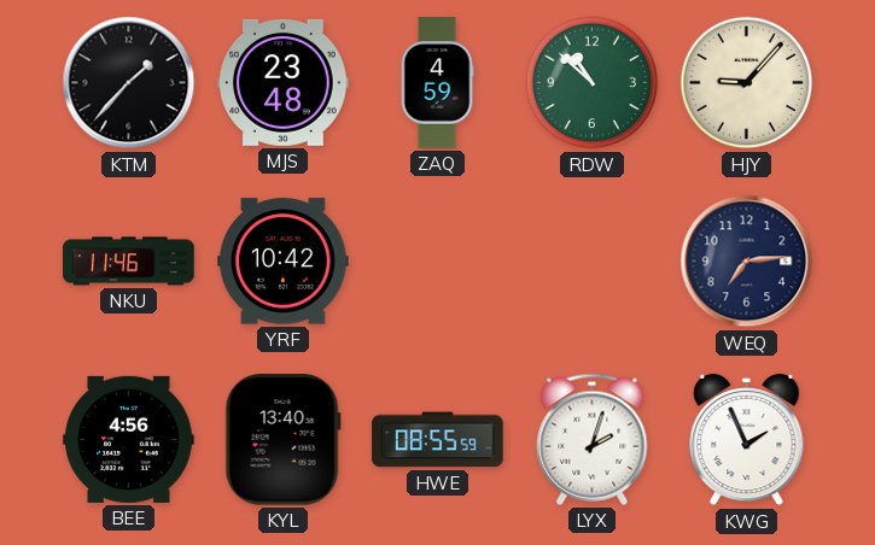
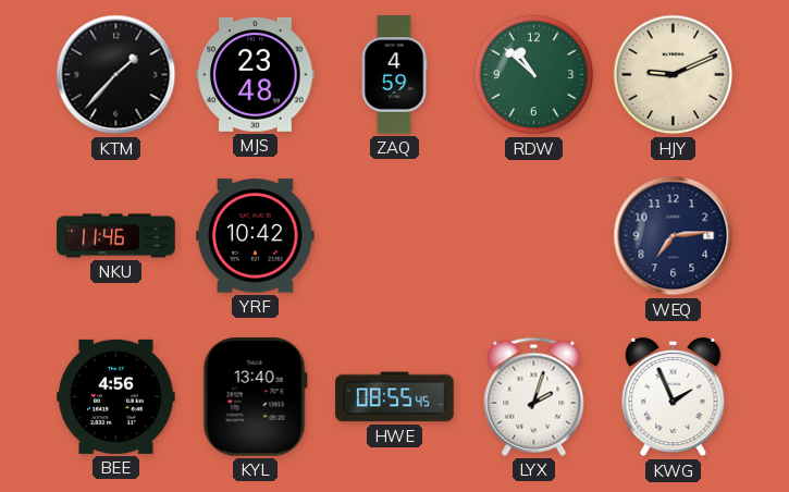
HJY: 9:07 -> 9:11
HWE: 08:55:59 -> 08:55:45
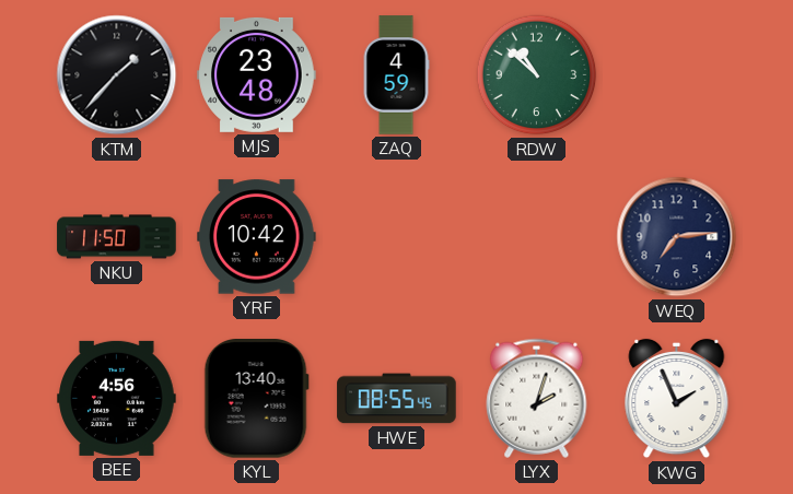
HJY: 9:11 -> none
NKU: 11:46 -> 11:50
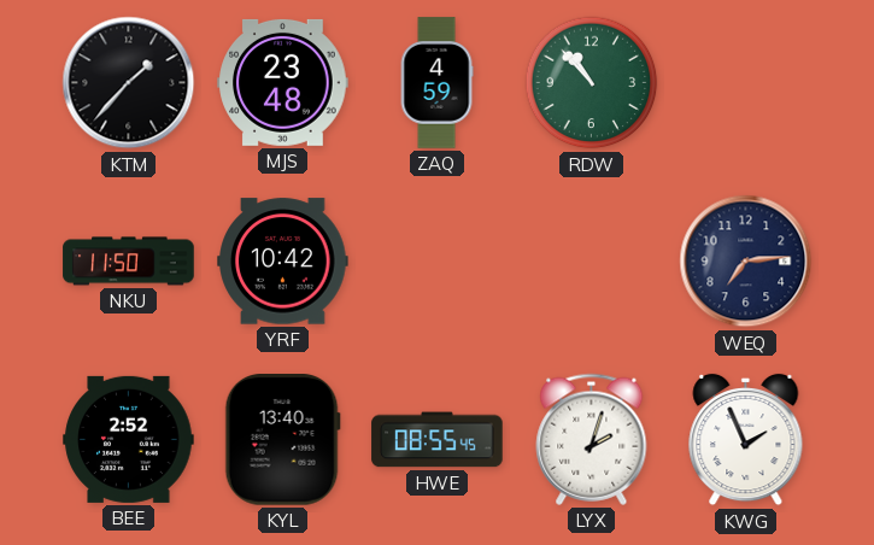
RDW: 10:52 -> 10:53
BEE: 4:56 -> 2:52
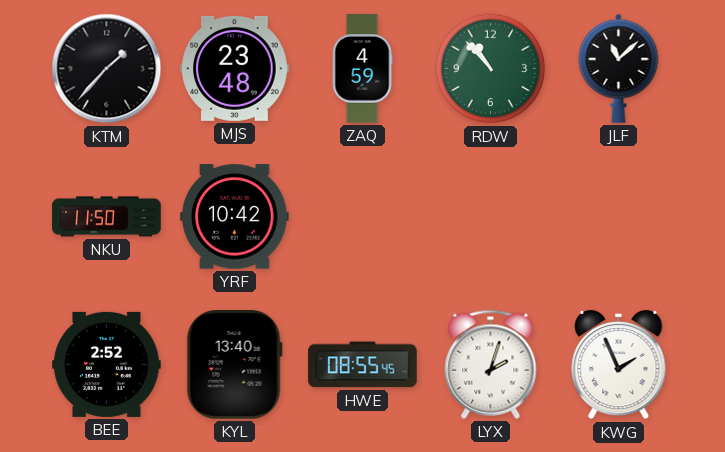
JLF: none -> 11:08
WEQ: 7:14 -> none
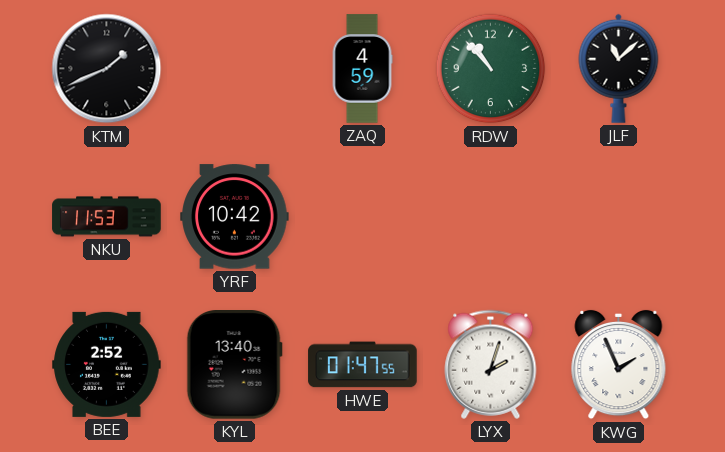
KTM: 1:37 -> 1:41
MJS: 23:48 -> none
NKU: 11:50 -> 11:53
HWE: 08:55 -> 01:47
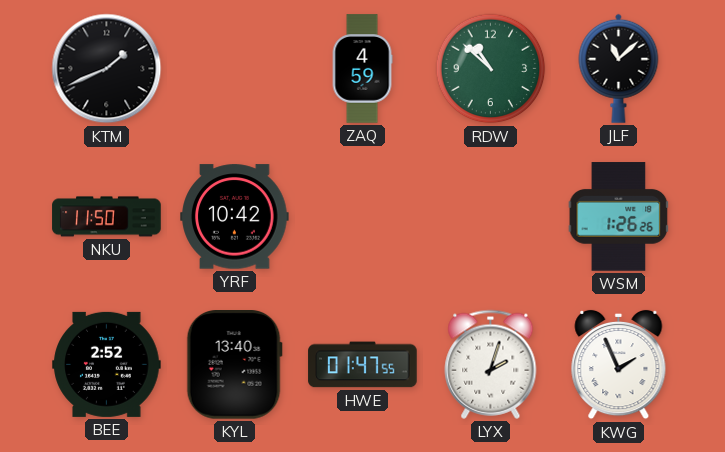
RDW: 10:53 -> 10:52
NKU: 11:53 -> 11:50
WSM: none -> 1:26
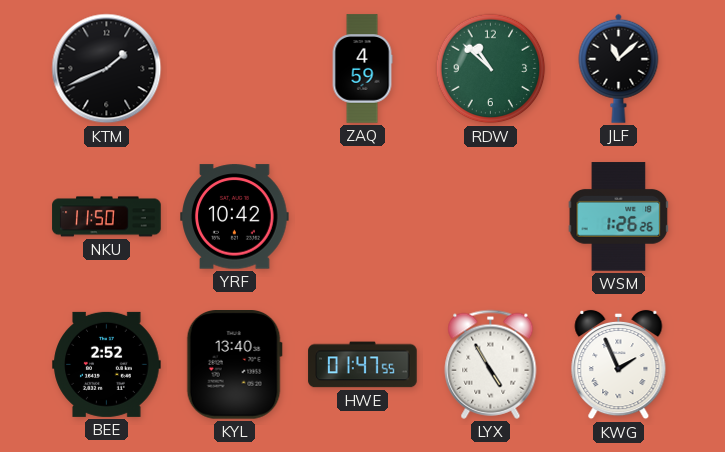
LYX: 2:03 -> 4:55
